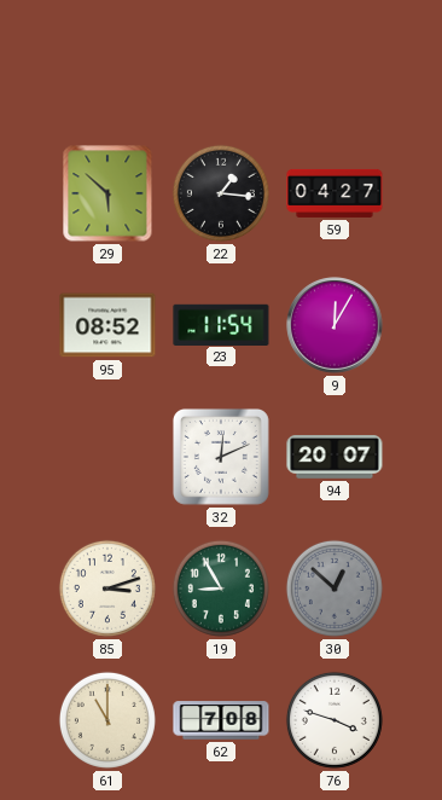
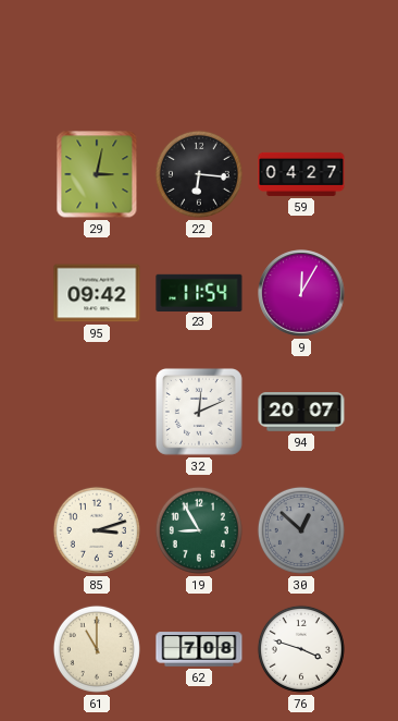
29: 5:52 -> 3:02
22: 1:16 -> 6:16
95: 08:52 -> 09:42
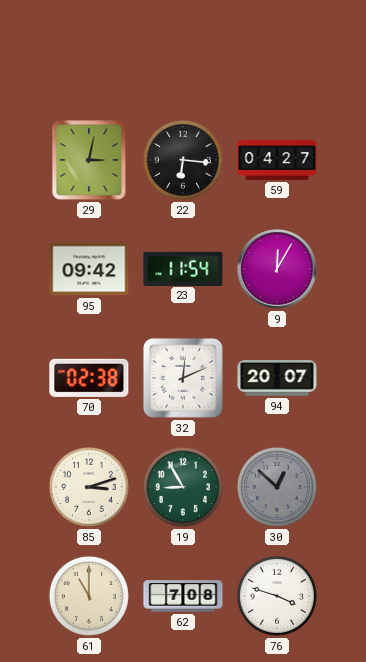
70: none -> 02:38
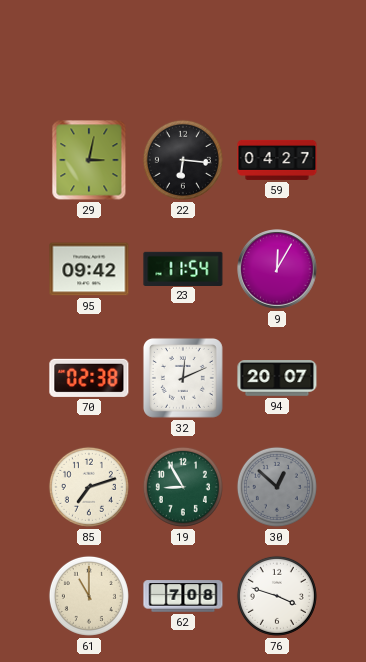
85: 3:12 -> 7:12
